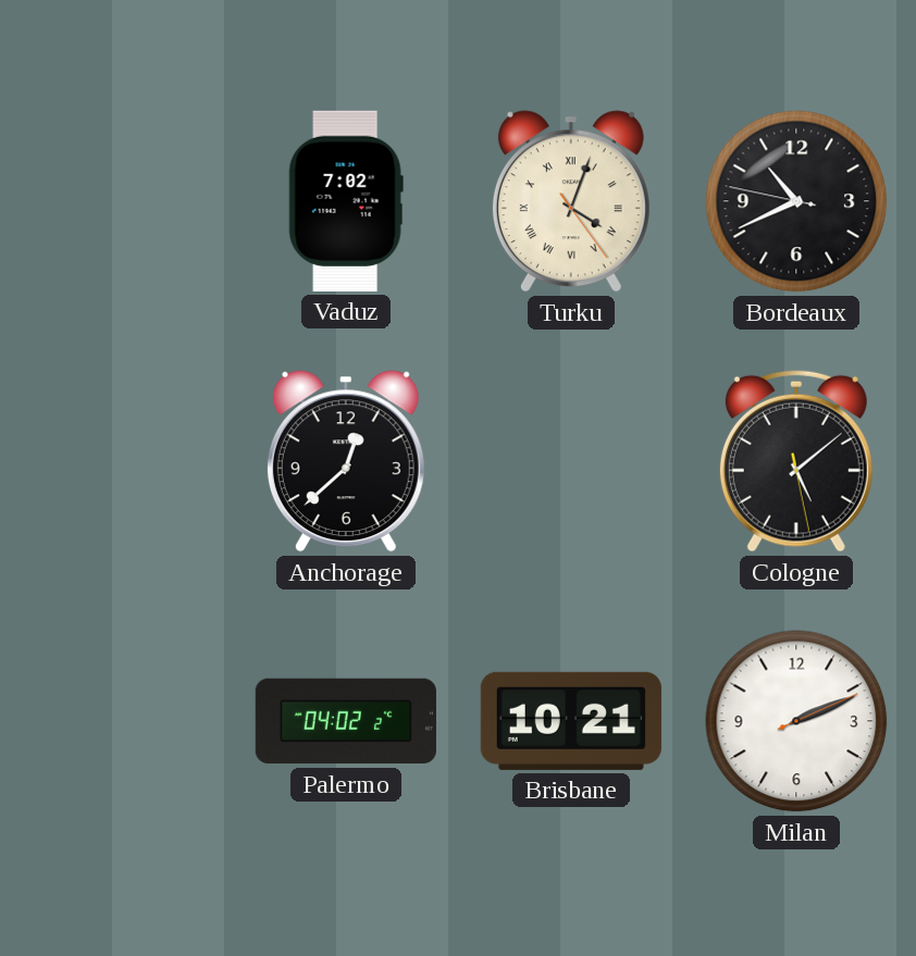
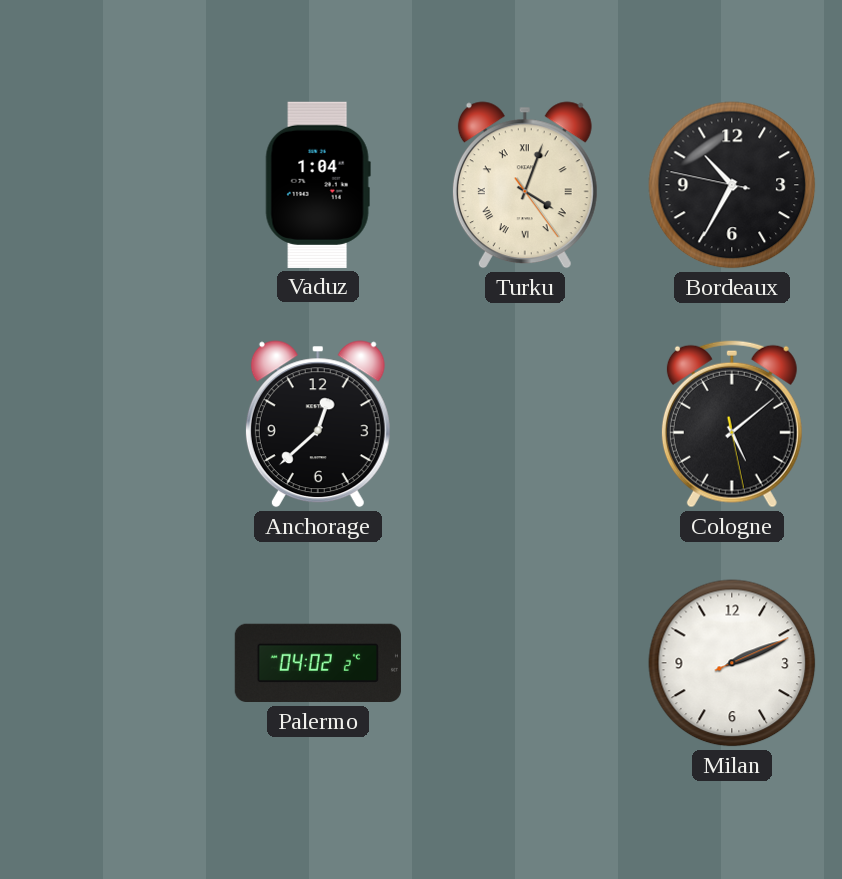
Vaduz: 7:02 -> 1:04
Bordeaux: 10:40 -> 10:34
Brisbane: 10:21 -> none
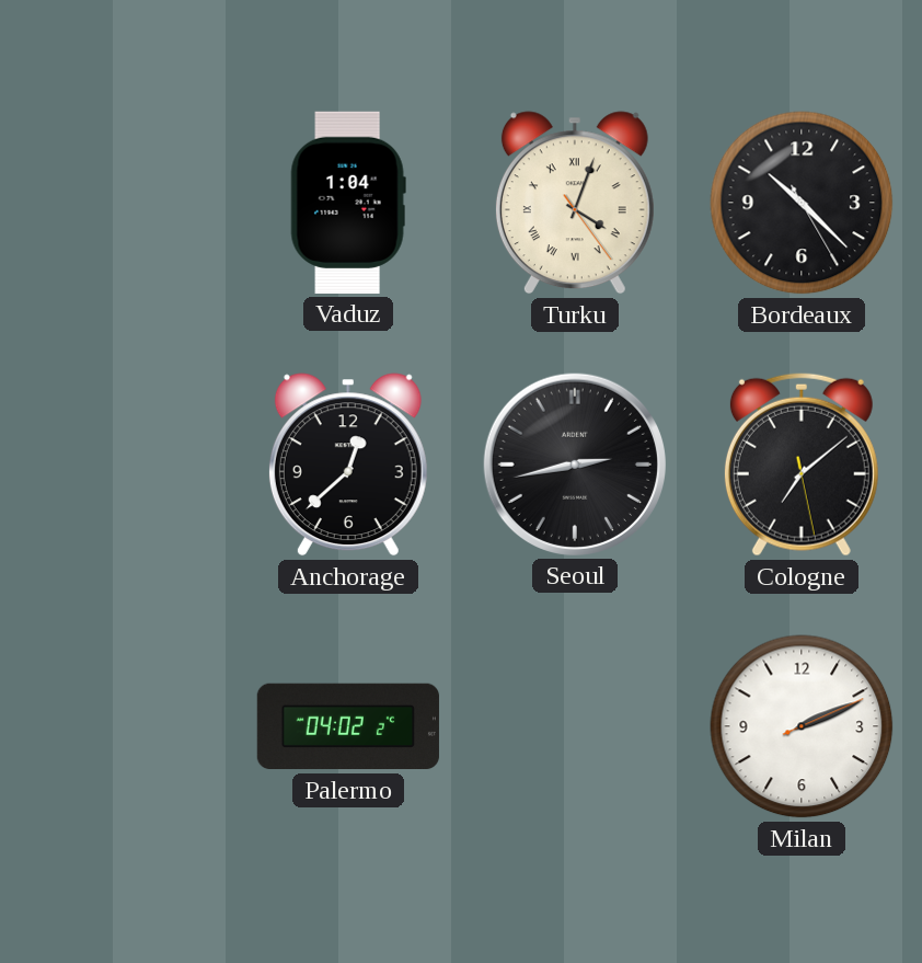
Bordeaux: 10:34 -> 10:22
Seoul: none -> 2:43
Cologne: 5:08 -> 7:08
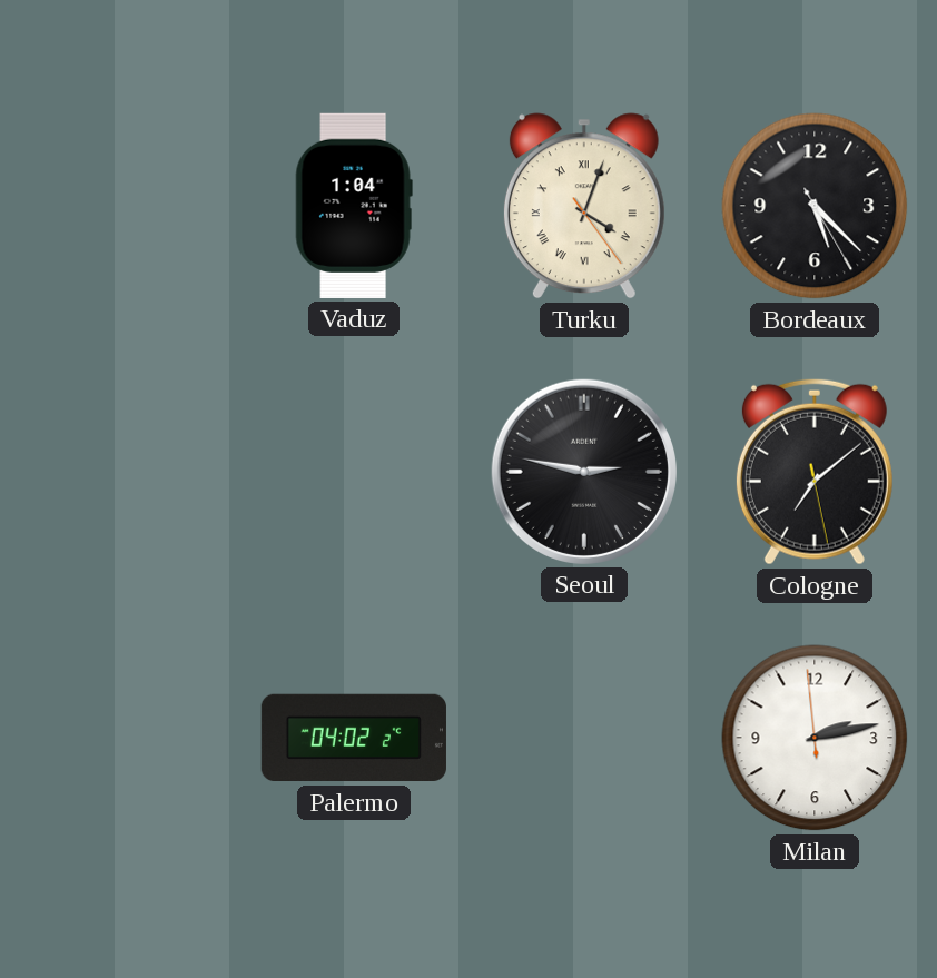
Bordeaux: 10:22 -> 5:22
Anchorage: 12:38 -> none
Seoul: 2:43 -> 2:47
Milan: 2:11 -> 2:12
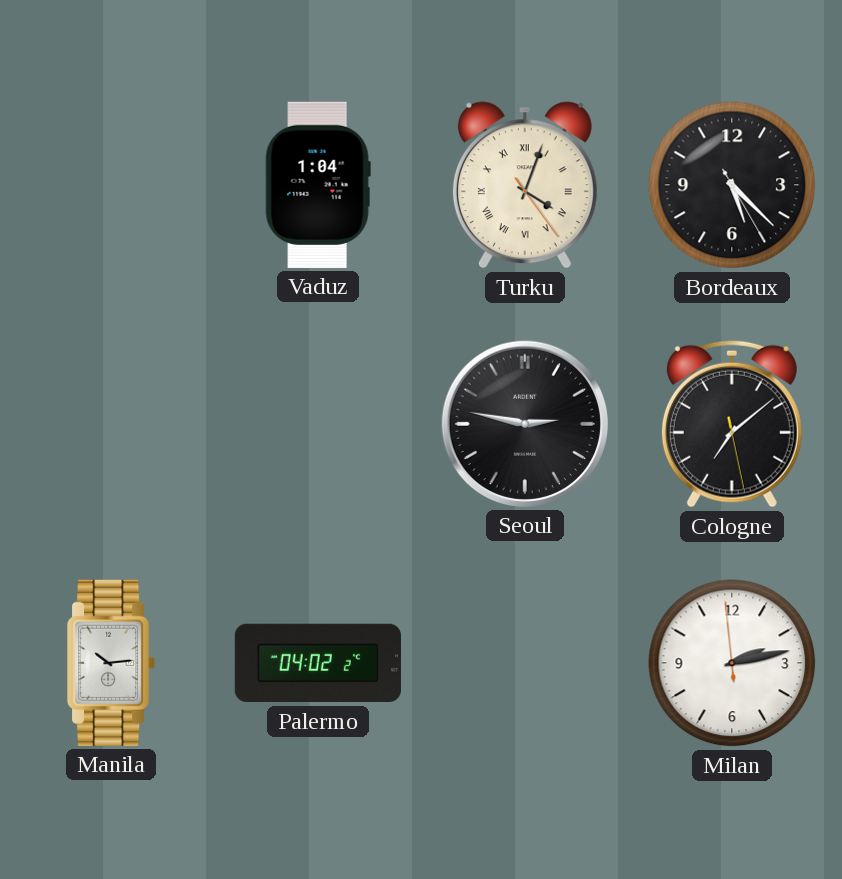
Manila: none -> 10:14
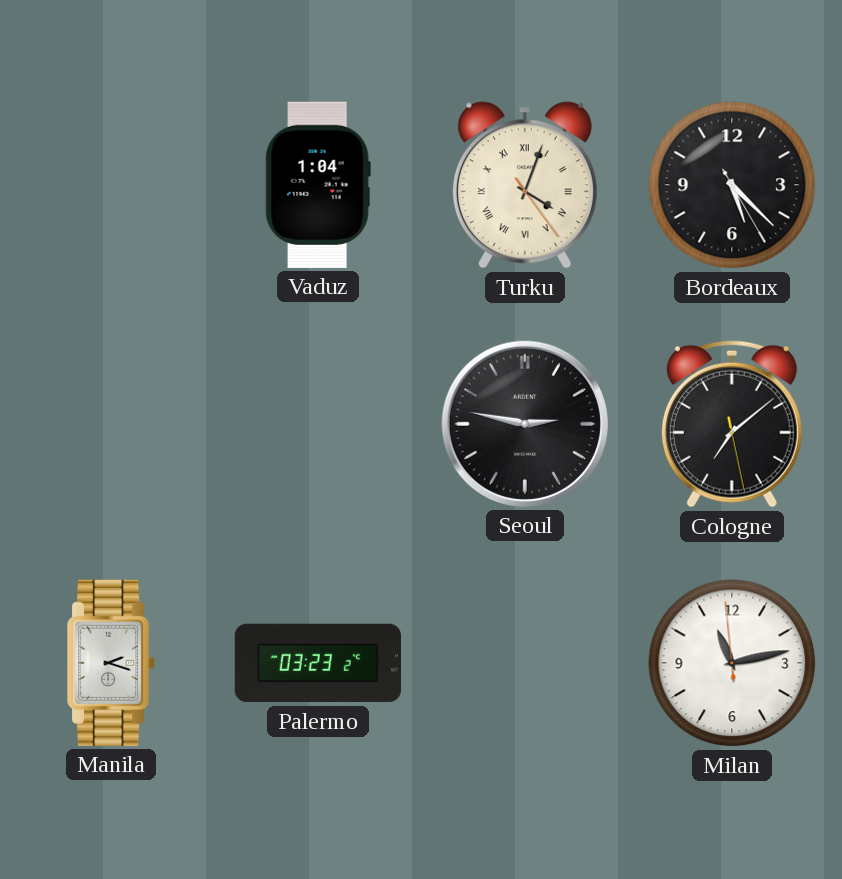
Manila: 10:14 -> 2:18
Palermo: 04:02 -> 03:23
Milan: 2:12 -> 11:12
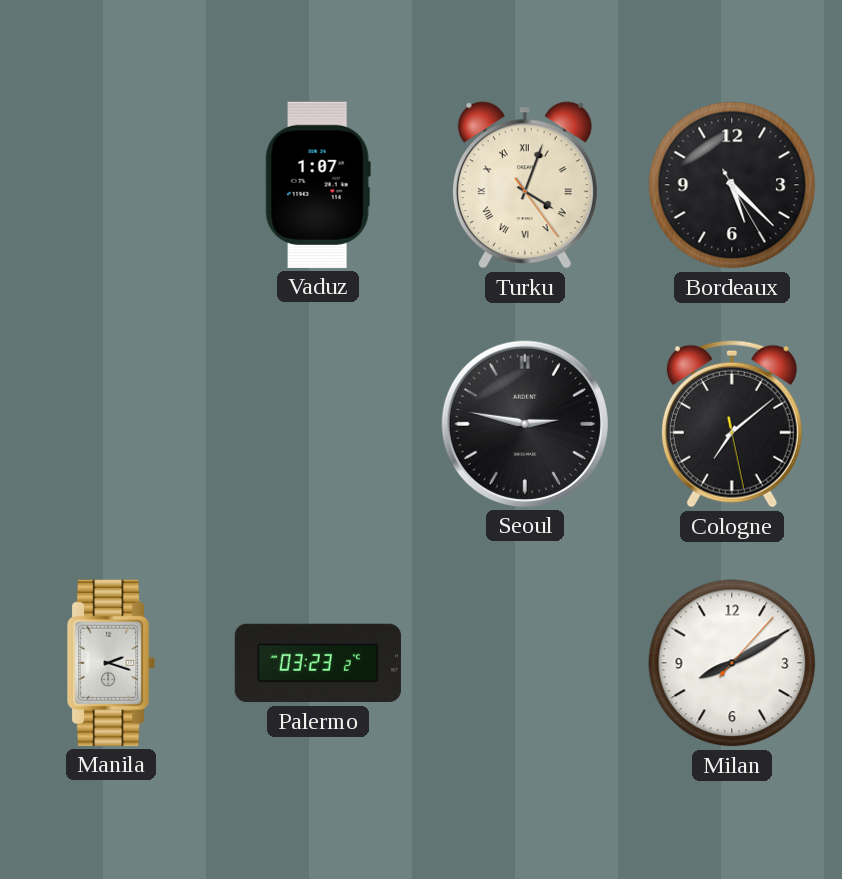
Vaduz: 1:04 -> 1:07
Milan: 11:12 -> 8:10
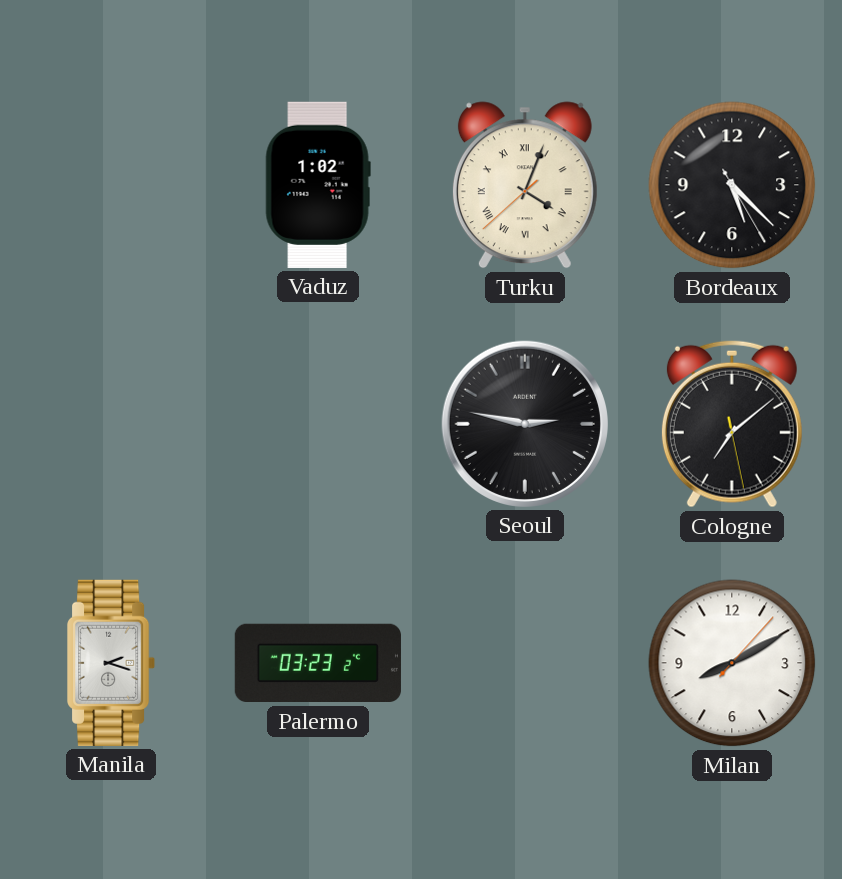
Vaduz: 1:07 -> 1:02
Turku: 4:03:24 -> 4:03:38
